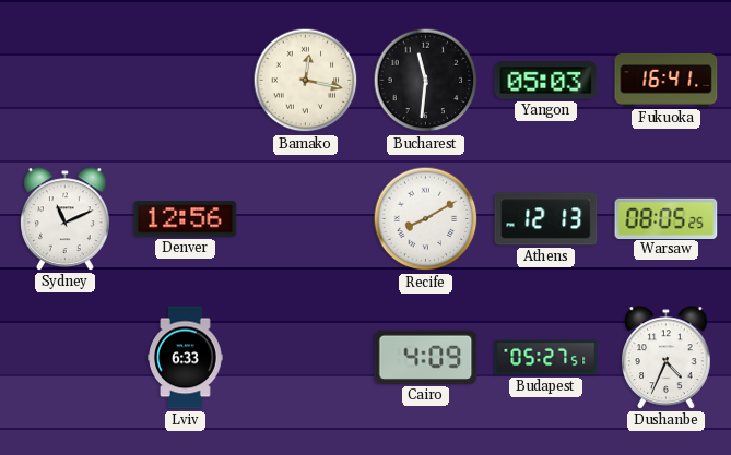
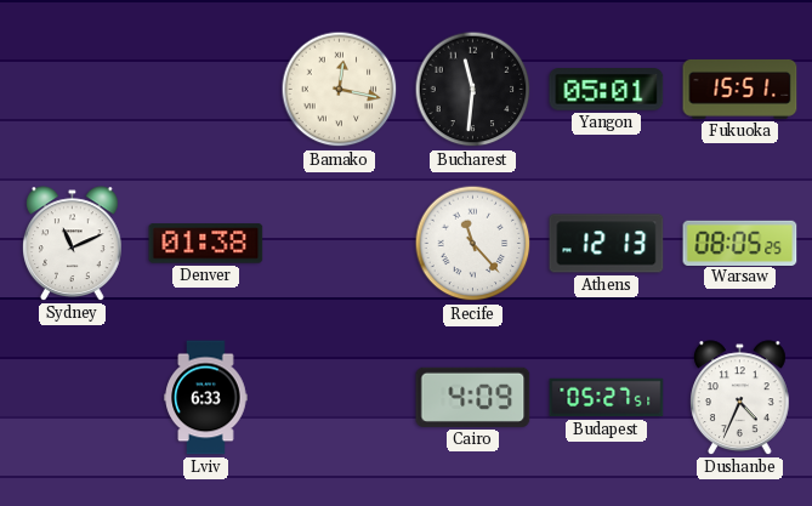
Yangon: 05:03 -> 05:01
Fukuoka: 16:41 -> 15:51
Denver: 12:56 -> 01:38
Recife: 8:10 -> 11:23
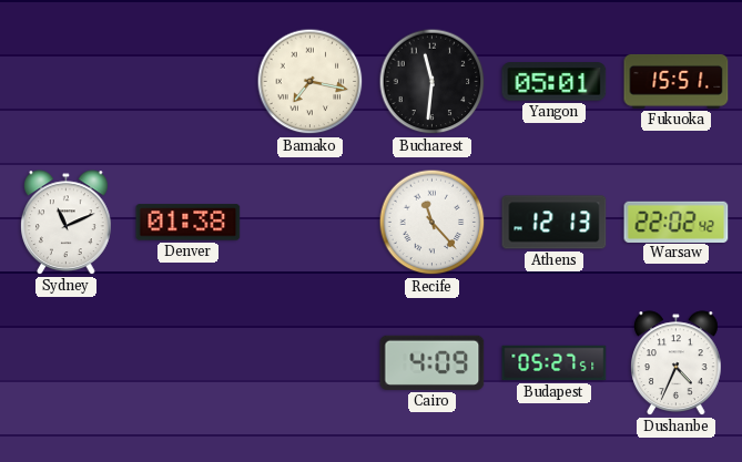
Bamako: 12:17 -> 7:17
Warsaw: 08:05 -> 22:02
Lviv: 6:33 -> none
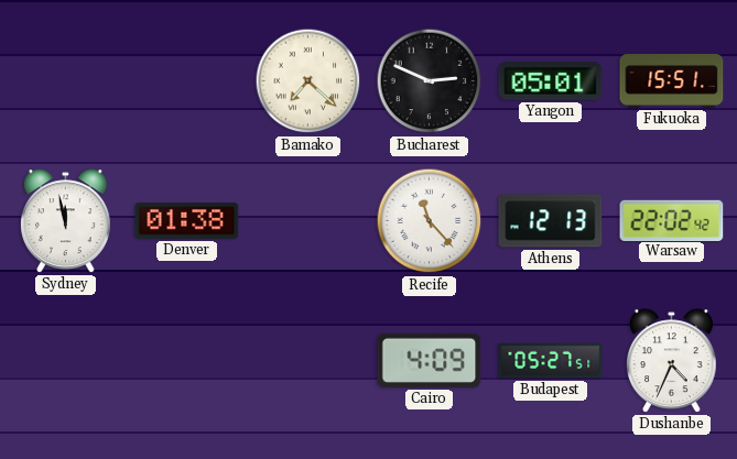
Bamako: 7:17 -> 7:22
Bucharest: 11:31 -> 2:49
Sydney: 11:11 -> 11:58
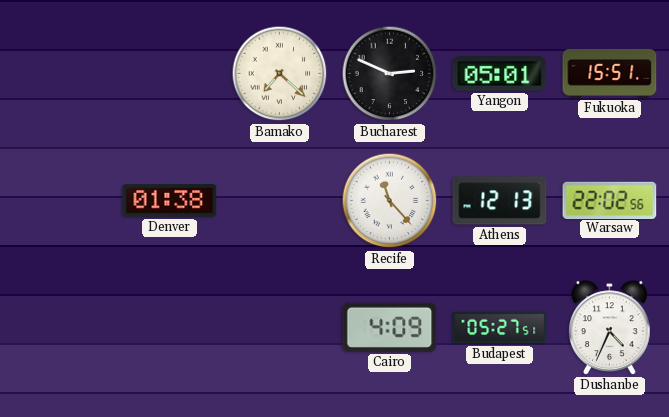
Sydney: 11:58 -> none
Warsaw: 22:02:42 -> 22:02:56
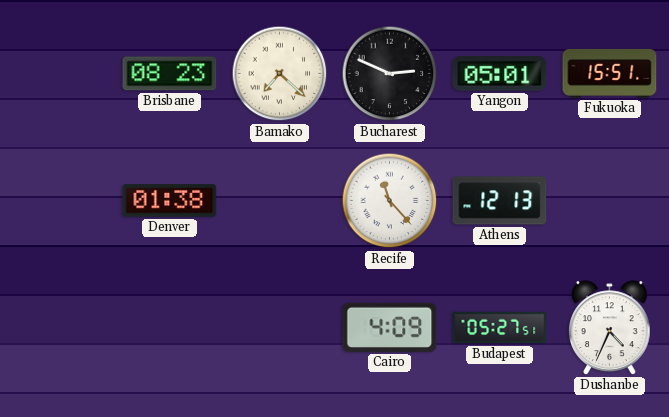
Brisbane: none -> 08:23
Warsaw: 22:02 -> none
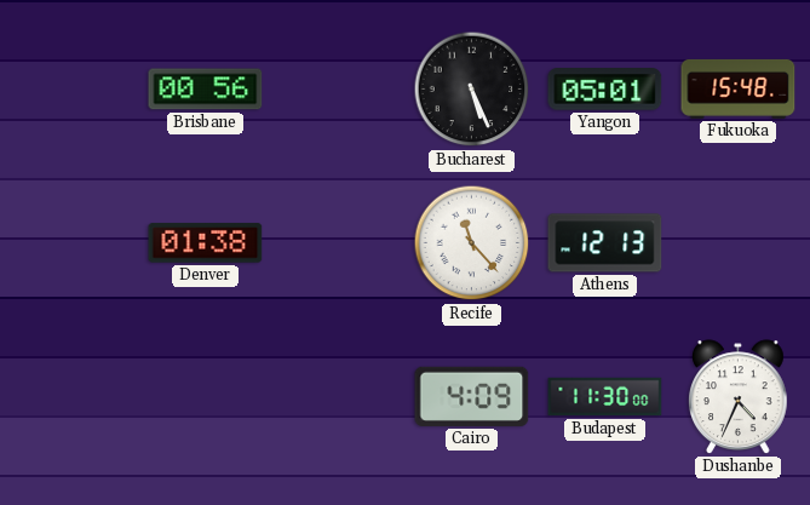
Brisbane: 08:23 -> 00:56
Bamako: 7:22 -> none
Bucharest: 2:49 -> 5:26
Fukuoka: 15:51 -> 15:48
Budapest: 05:27 -> 11:30
